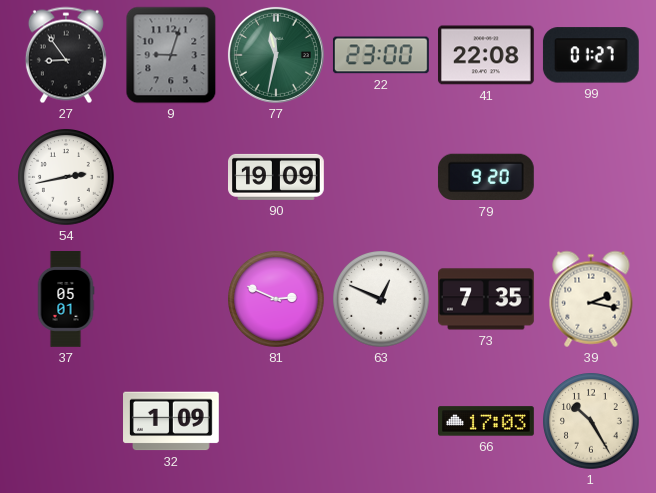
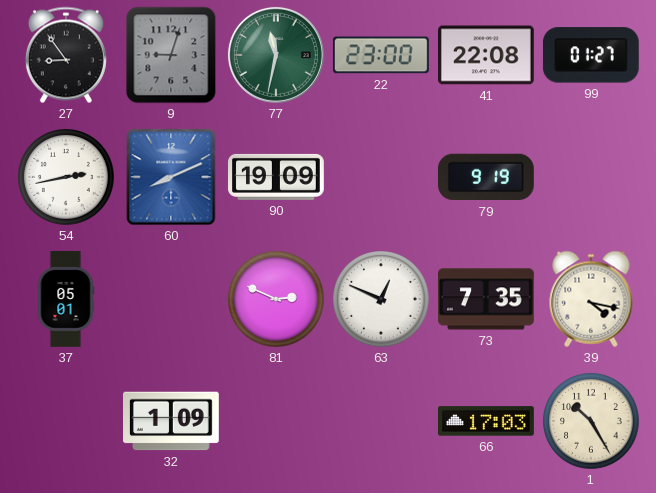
60: none -> 8:11
79: 9:20 -> 9:19
39: 2:17 -> 4:17
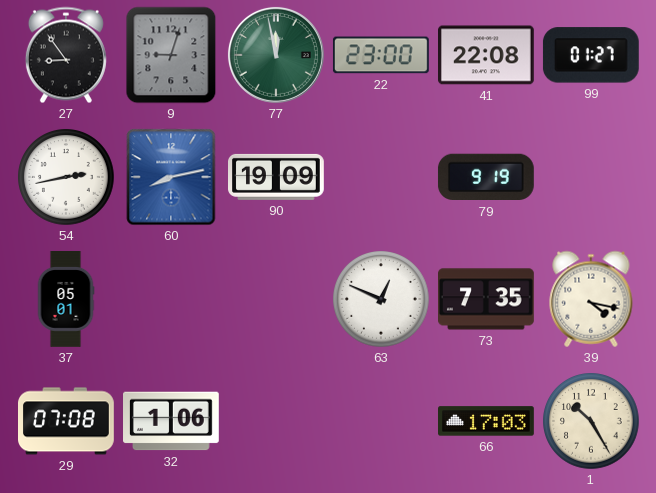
77: 11:32 -> 11:58
60: 8:11 -> 8:13
81: 2:49 -> none
29: none -> 07:08
32: 1:09 -> 1:06
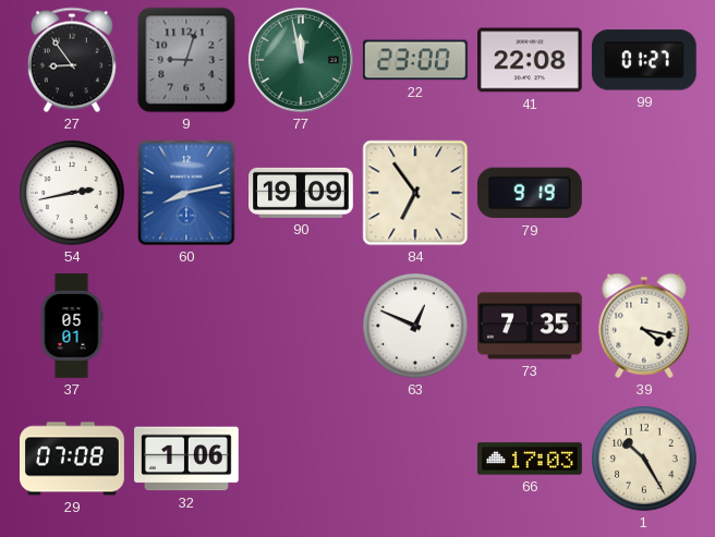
84: none -> 6:54
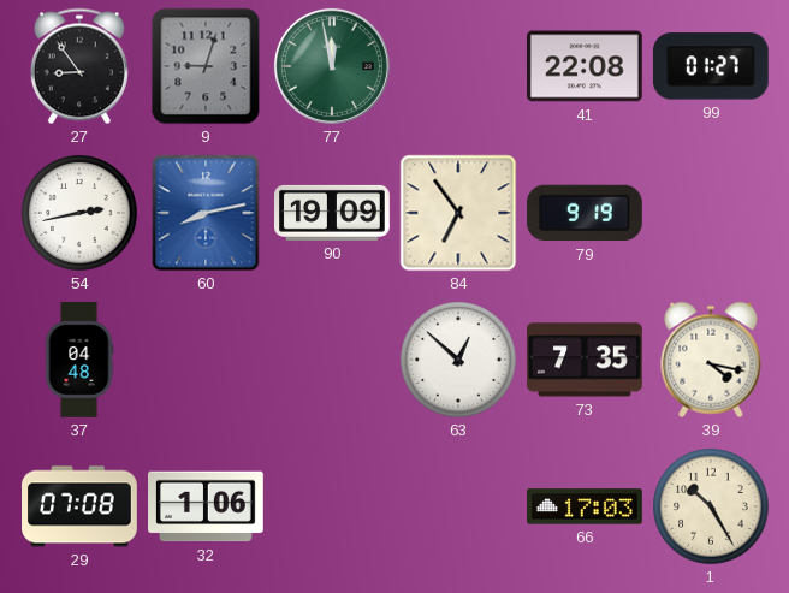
22: 23:00 -> none
37: 05:01 -> 04:48
63: 12:49 -> 12:52
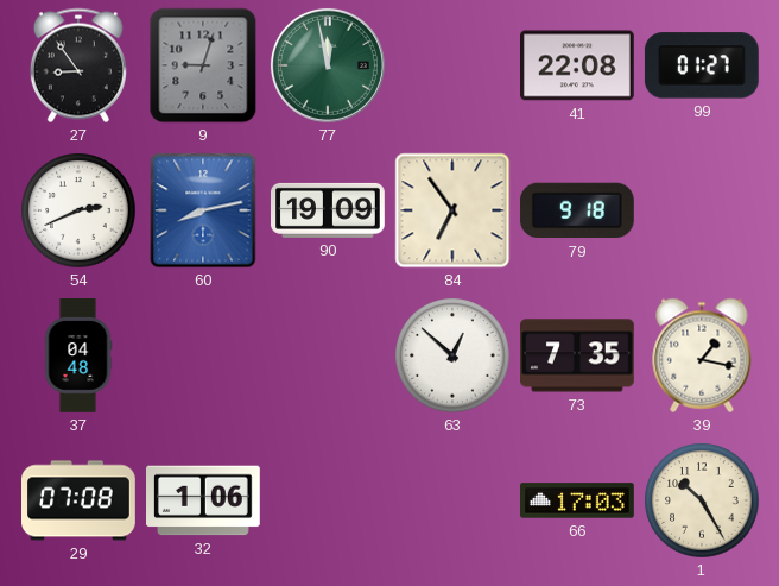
54: 2:43 -> 2:41
79: 9:19 -> 9:18
39: 4:17 -> 1:17
